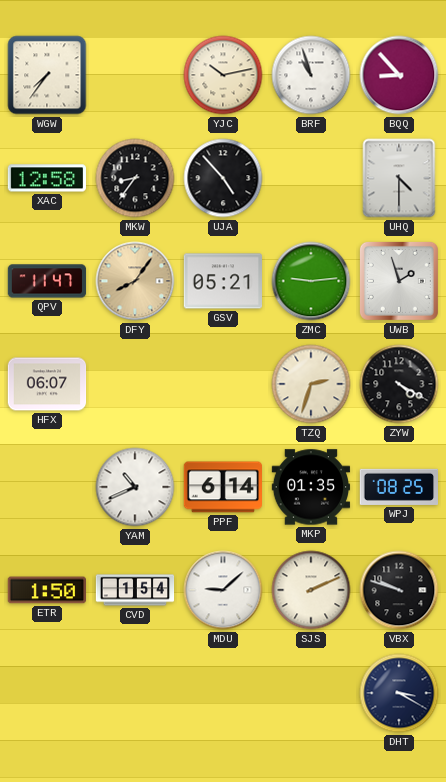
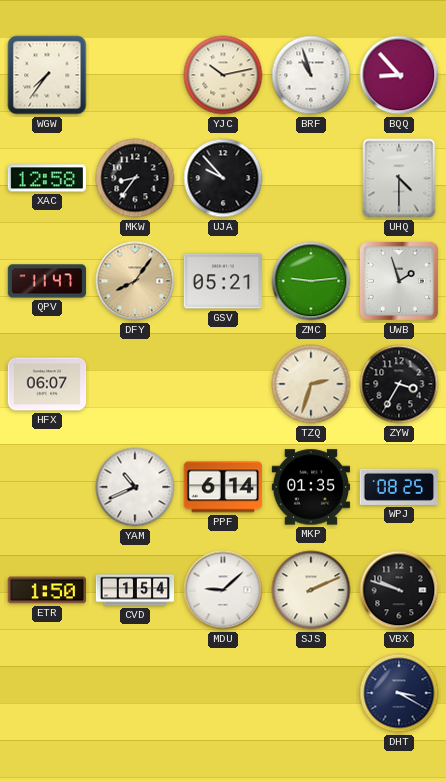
UJA: 4:53 -> 9:53
ZYW: 4:20 -> 3:35
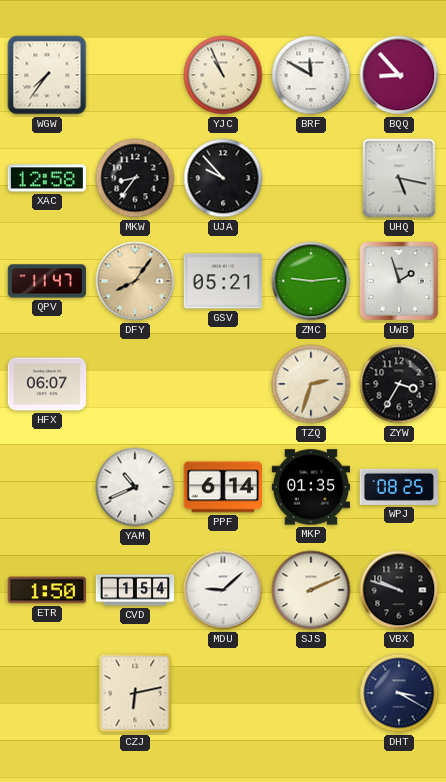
YJC: 10:13 -> 10:56
BRF: 10:57 -> 11:50
UHQ: 4:30 -> 5:17
CZJ: none -> 6:13
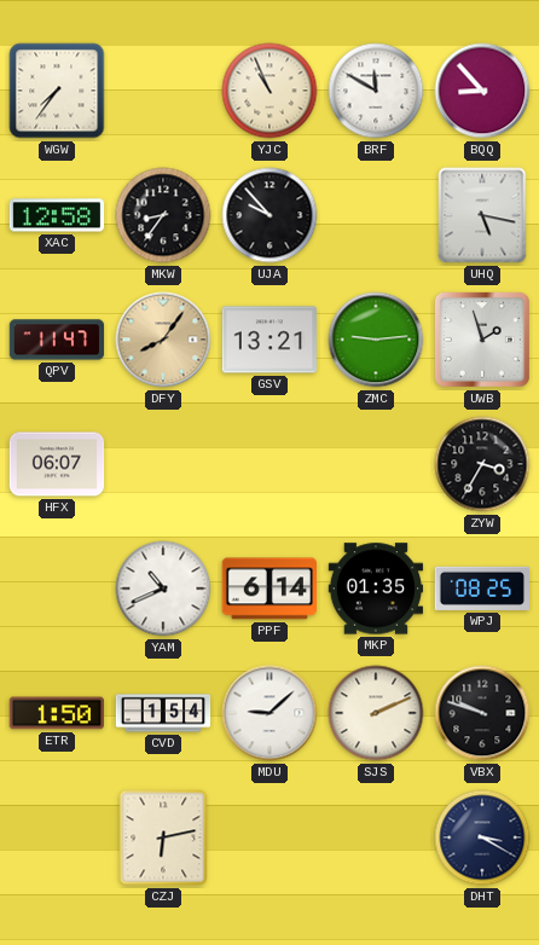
GSV: 05:21 -> 13:21
TZQ: 2:33 -> none
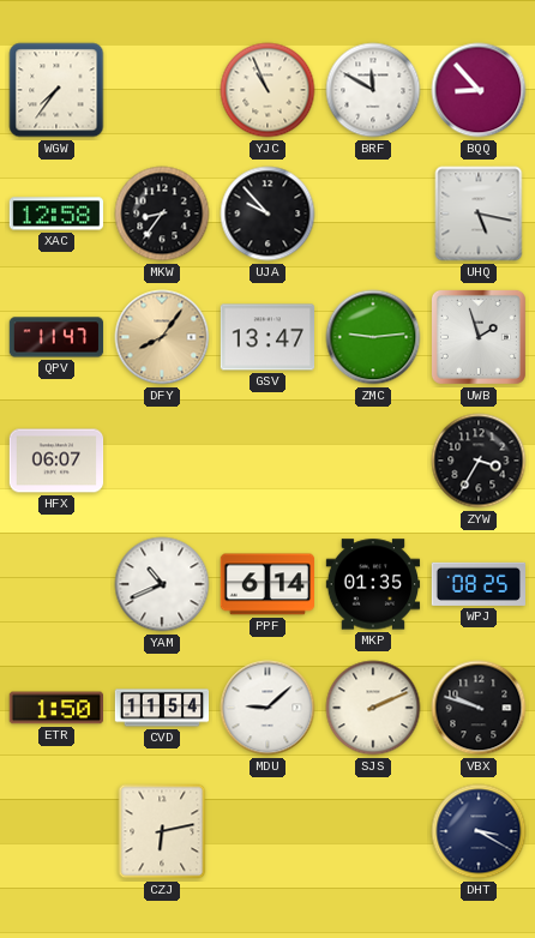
GSV: 13:21 -> 13:47
CVD: 1:54 -> 11:54
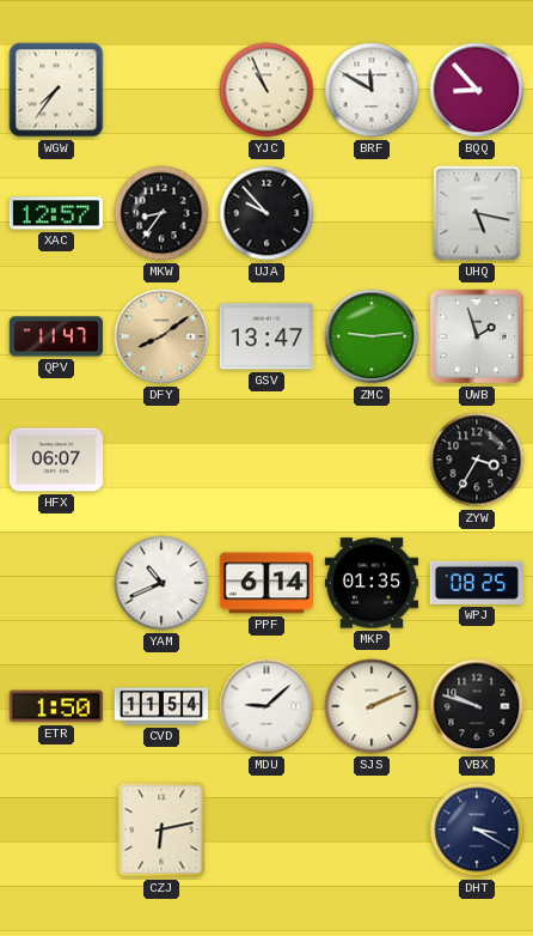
XAC: 12:58 -> 12:57
DFY: 8:06 -> 8:09
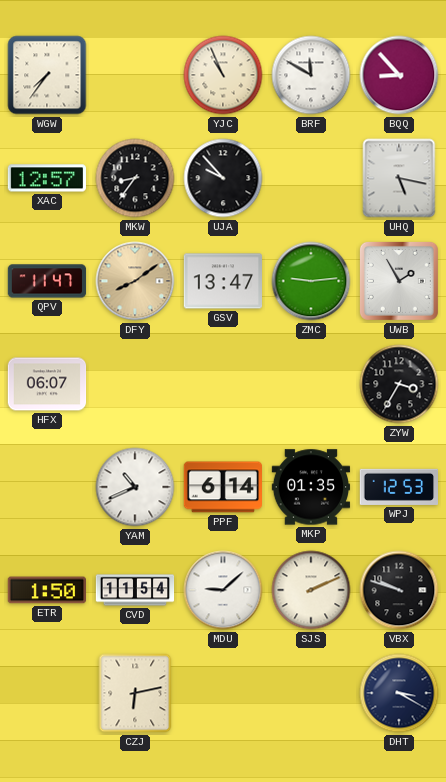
UWB: 1:57 -> 1:55
WPJ: 08:25 -> 12:53
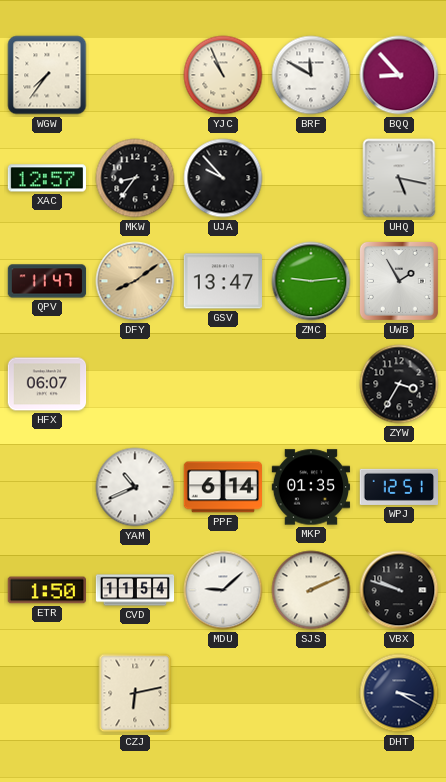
WPJ: 12:53 -> 12:51
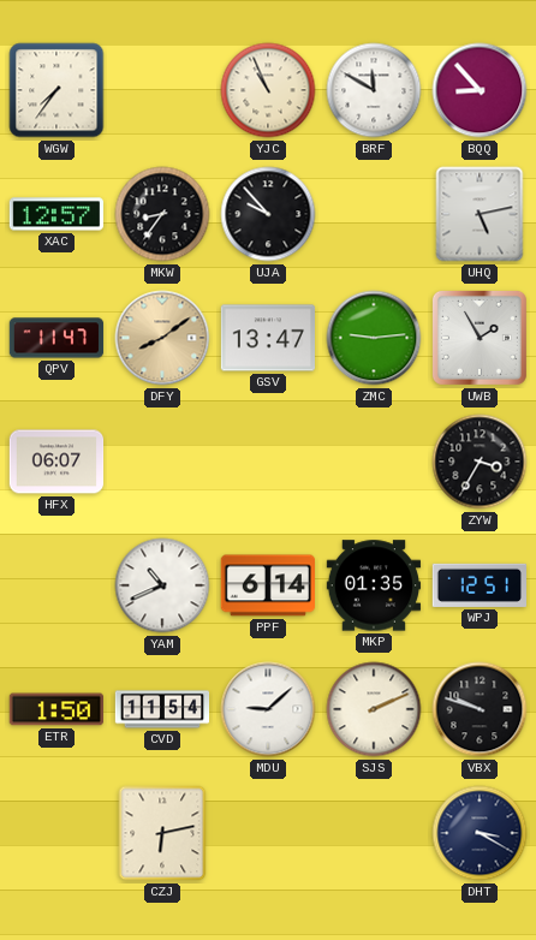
UHQ: 5:17 -> 5:13
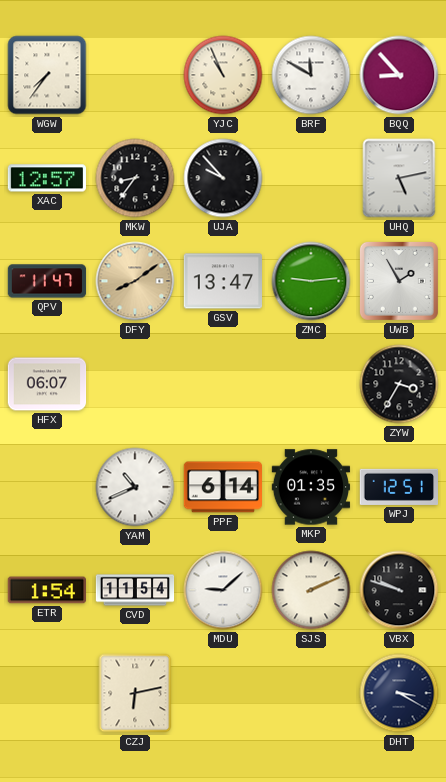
ETR: 1:50 -> 1:54
